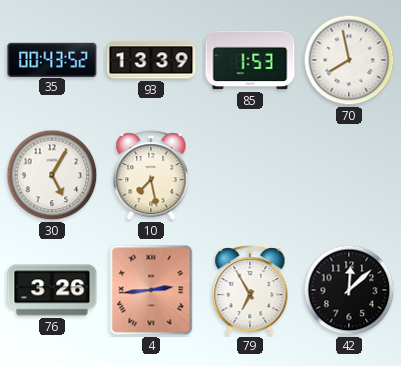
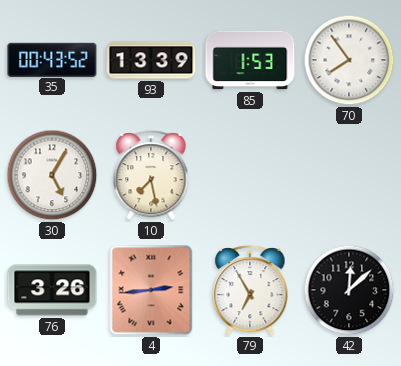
70: 7:58 -> 7:54
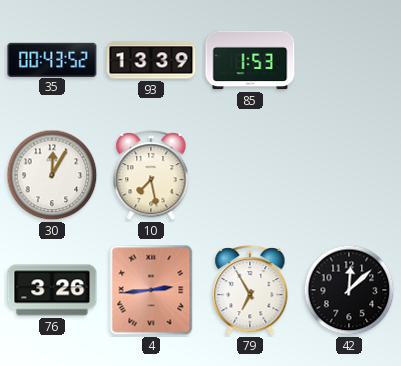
70: 7:54 -> none
30: 5:05 -> 12:05
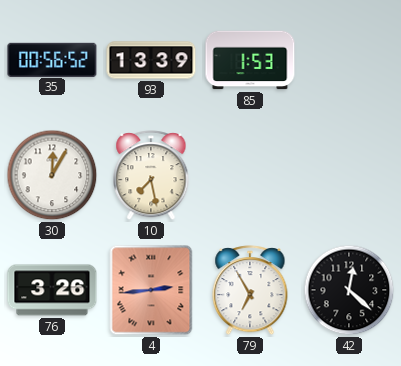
35: 00:43 -> 00:56
42: 12:08 -> 12:22
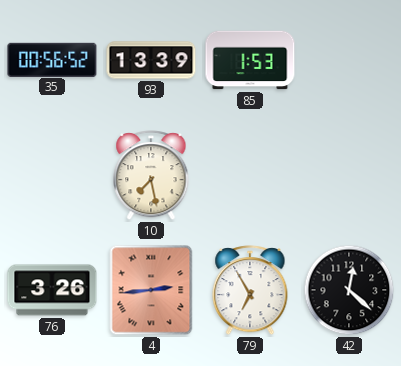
30: 12:05 -> none
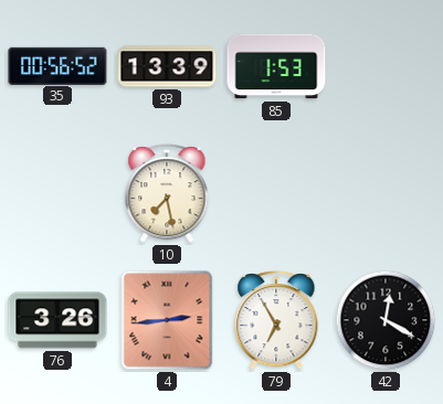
42: 12:22 -> 12:20
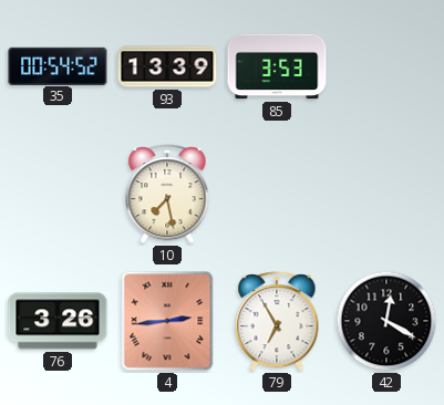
35: 00:56 -> 00:54
85: 1:53 -> 3:53
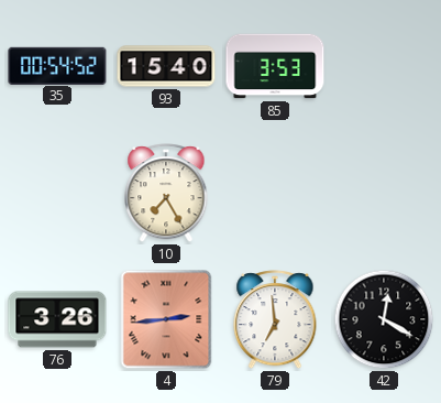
93: 13:39 -> 15:40
10: 7:28 -> 7:25
79: 6:55 -> 6:59
